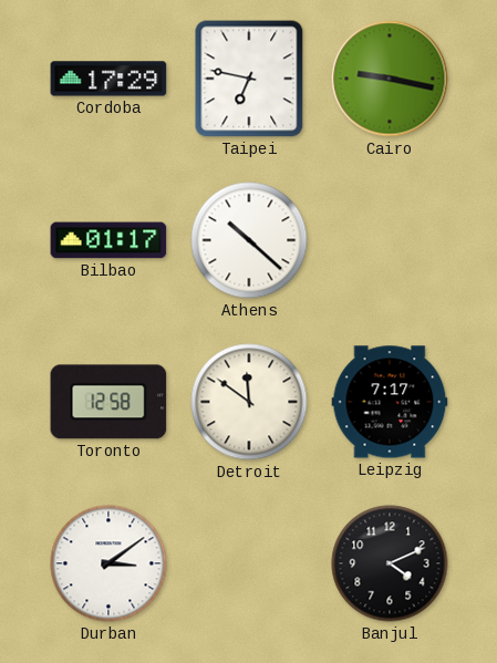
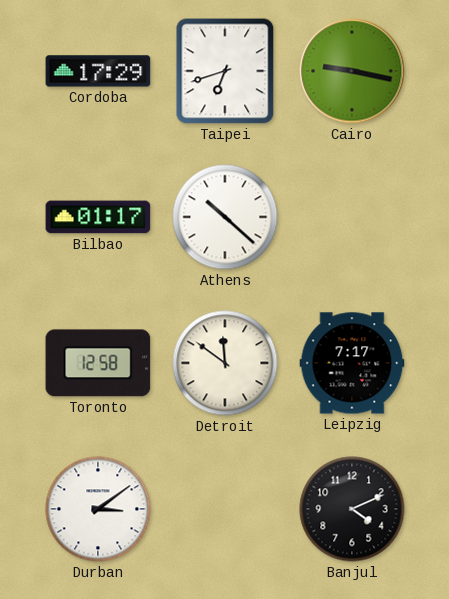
Taipei: 6:47 -> 6:42
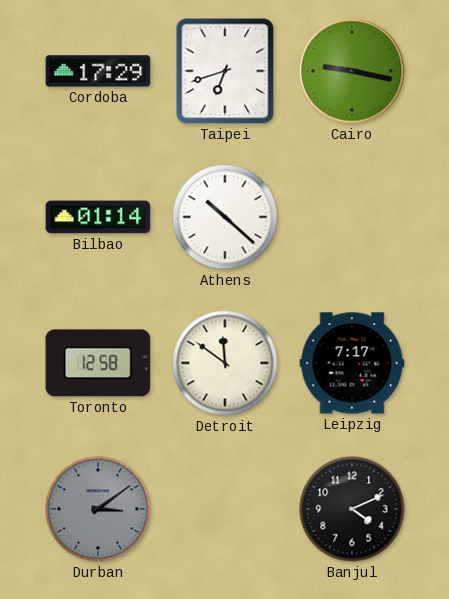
Bilbao: 01:17 -> 01:14
Durban dial: white -> grey
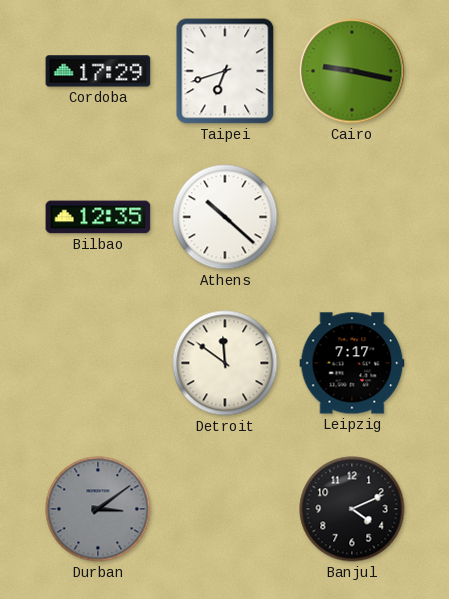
Bilbao: 01:14 -> 12:35
Toronto: 12:58 -> none
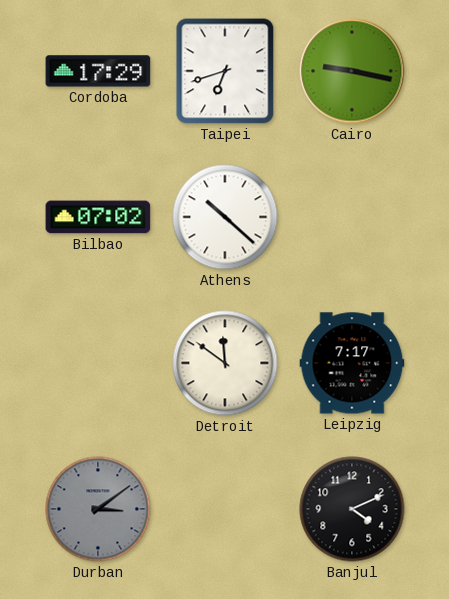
Bilbao: 12:35 -> 07:02
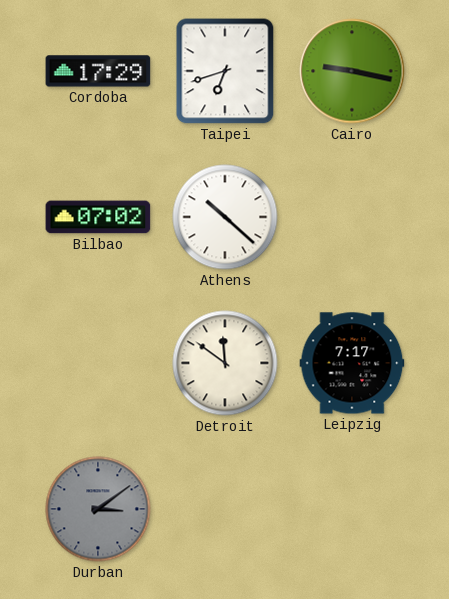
Banjul: 4:11 -> none
